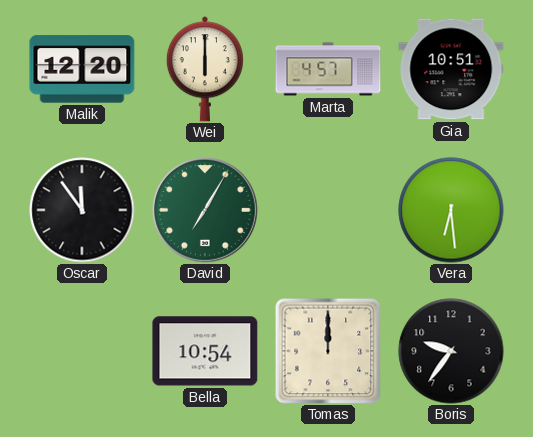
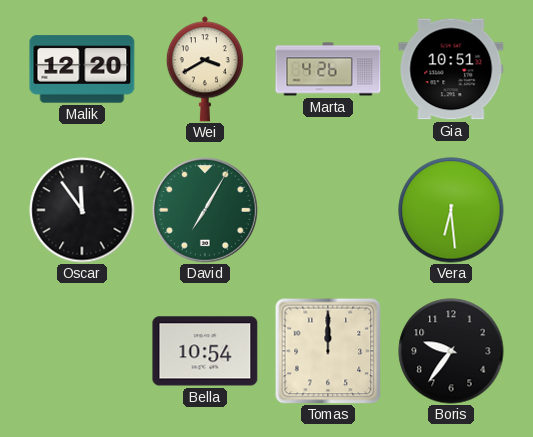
Wei: 6:00 -> 3:40
Marta: 4:57 -> 4:26
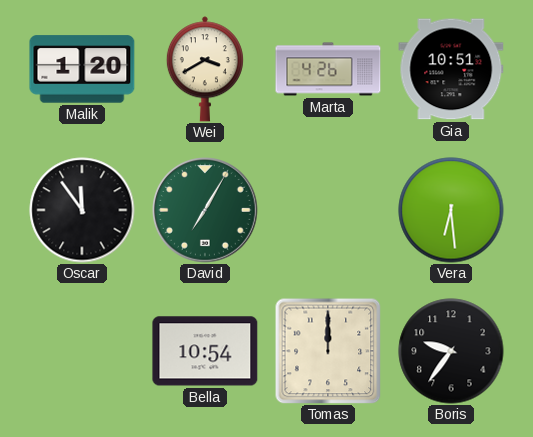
Malik: 12:20 -> 1:20
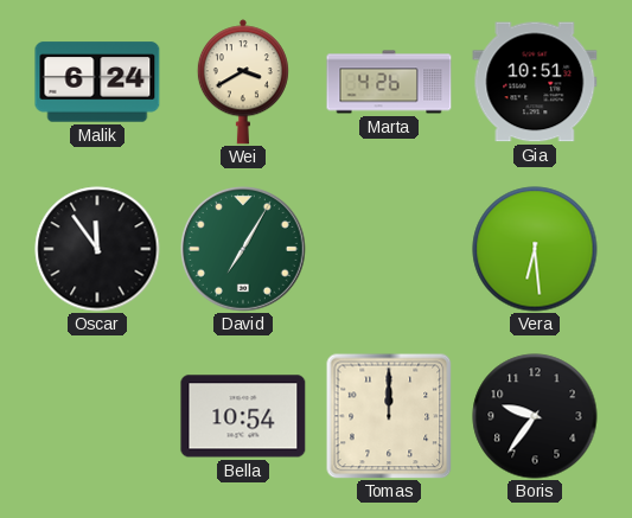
Malik: 1:20 -> 6:24
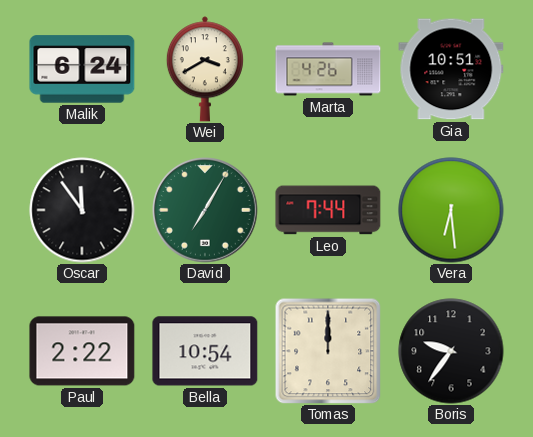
Leo: none -> 7:44
Paul: none -> 2:22
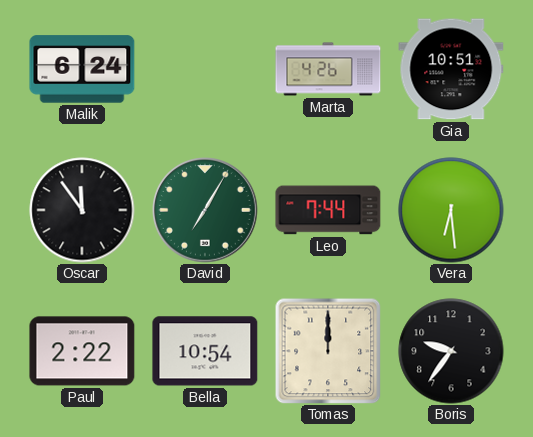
Wei: 3:40 -> none
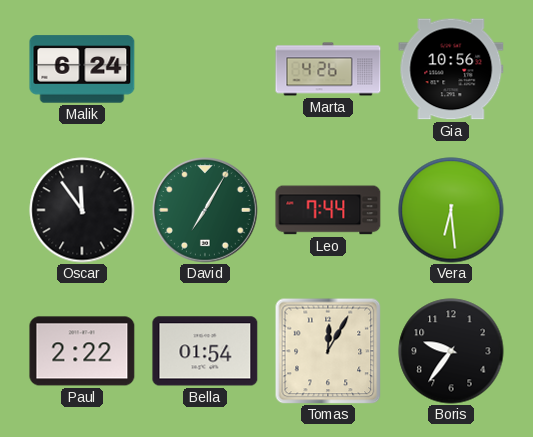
Gia: 10:51 -> 10:56
Bella: 10:54 -> 01:54
Tomas: 12:00 -> 12:05
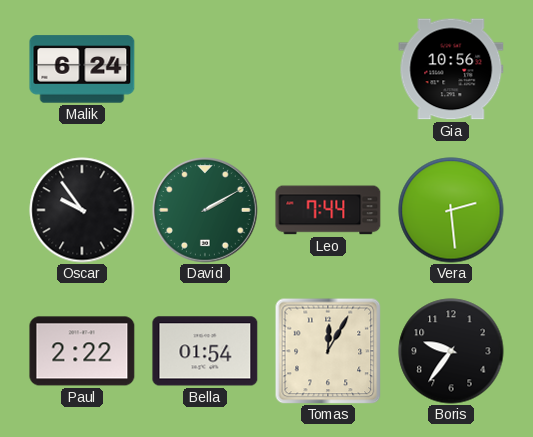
Marta: 4:26 -> none
Oscar: 11:54 -> 9:54
David: 7:05 -> 2:10
Vera: 6:29 -> 2:29
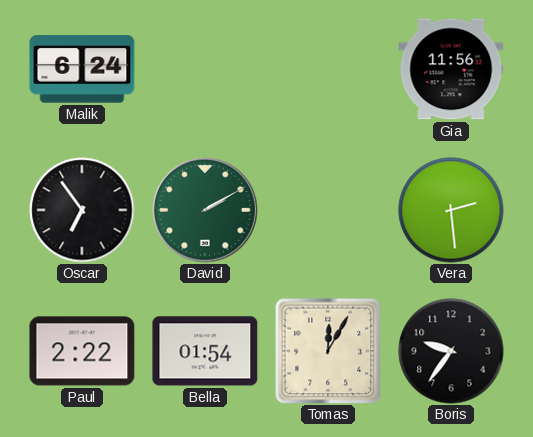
Gia: 10:56 -> 11:56
Oscar: 9:54 -> 6:54
Leo: 7:44 -> none
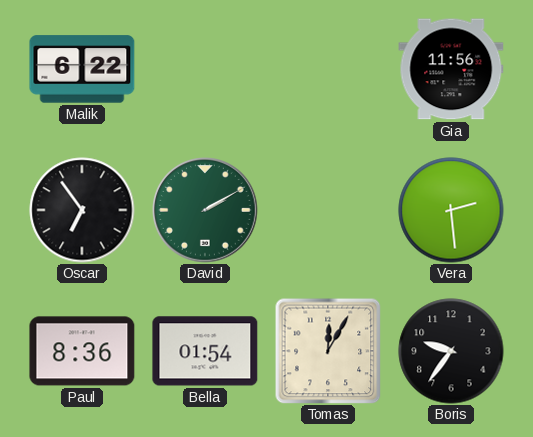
Malik: 6:24 -> 6:22
Paul: 2:22 -> 8:36
